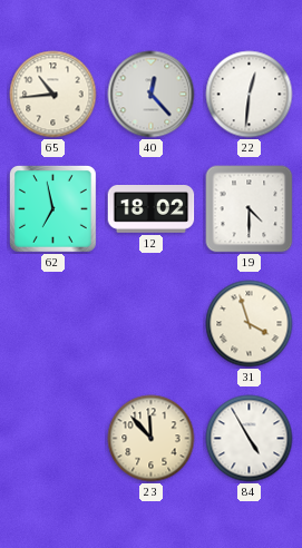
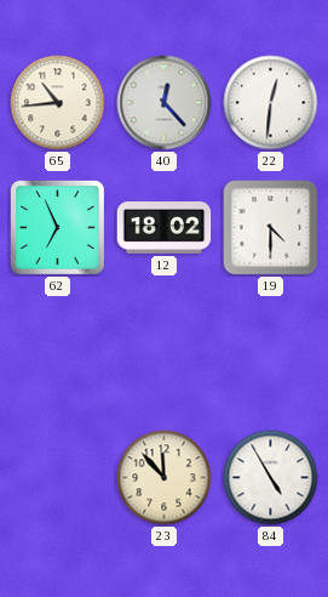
62: 6:58 -> 6:56
31: 3:57 -> none
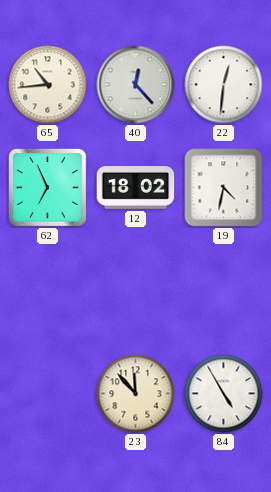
19: 4:30 -> 4:32
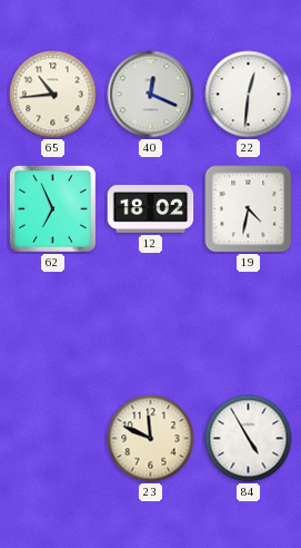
40: 12:23 -> 12:19
23: 11:53 -> 11:49
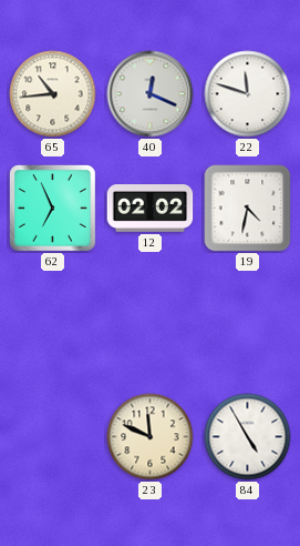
22: 12:31 -> 11:48
12: 18:02 -> 02:02
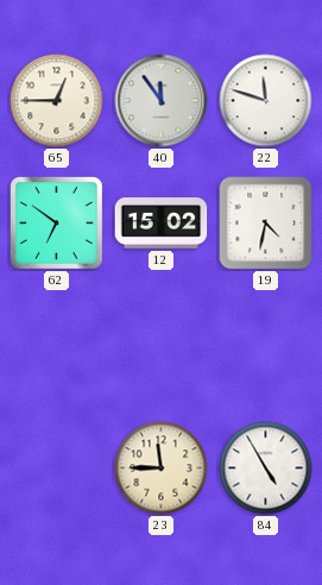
65: 10:44 -> 12:45
40: 12:19 -> 11:54
62: 6:56 -> 6:51
12: 02:02 -> 15:02
23: 11:49 -> 11:45
